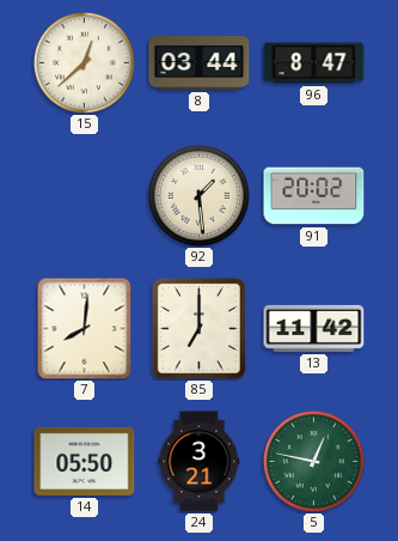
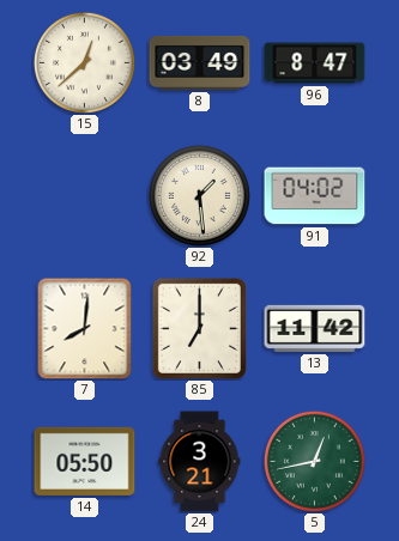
8: 03:44 -> 03:49
91: 20:02 -> 04:02
5: 12:47 -> 12:43
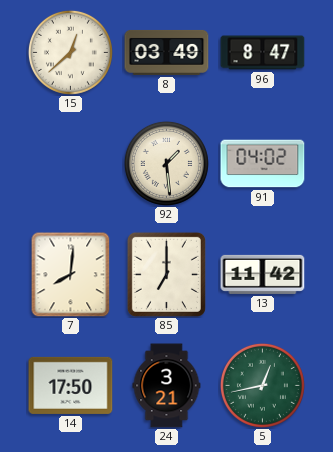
14: 05:50 -> 17:50
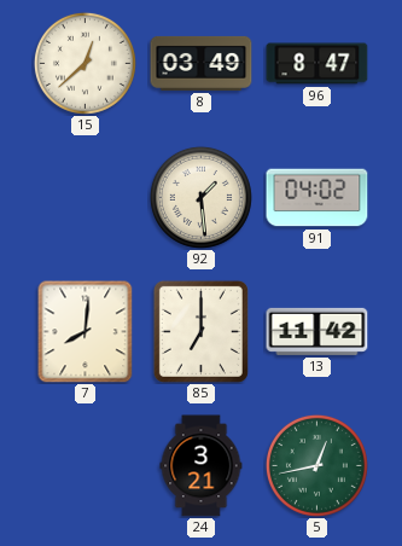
14: 17:50 -> none
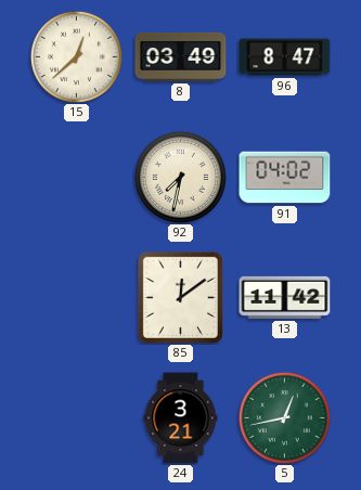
92: 1:29 -> 7:32
7: 8:01 -> none
85: 7:00 -> 12:09
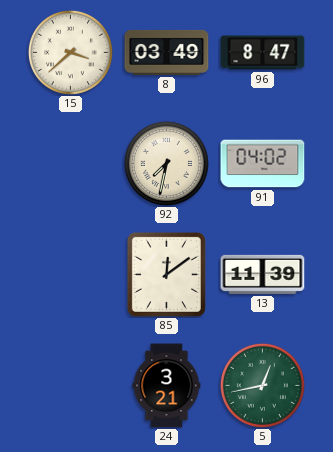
15: 12:38 -> 3:38
13: 11:42 -> 11:39
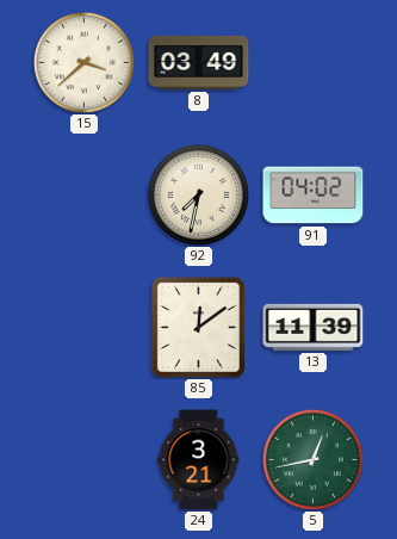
96: 8:47 -> none
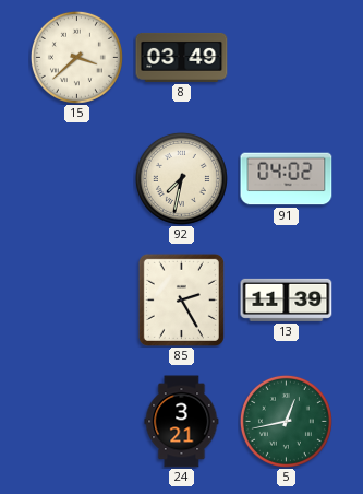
85: 12:09 -> 2:25
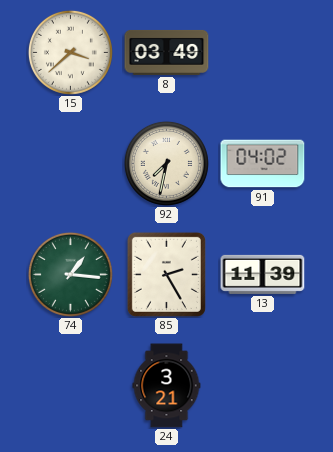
74: none -> 1:16
5: 12:43 -> none
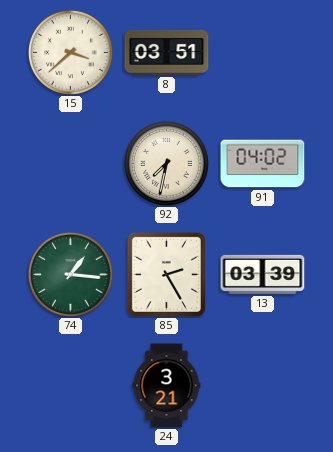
8: 03:49 -> 03:51
13: 11:39 -> 03:39
